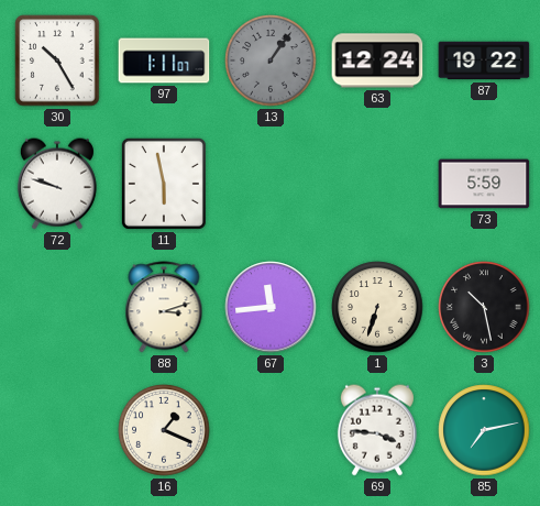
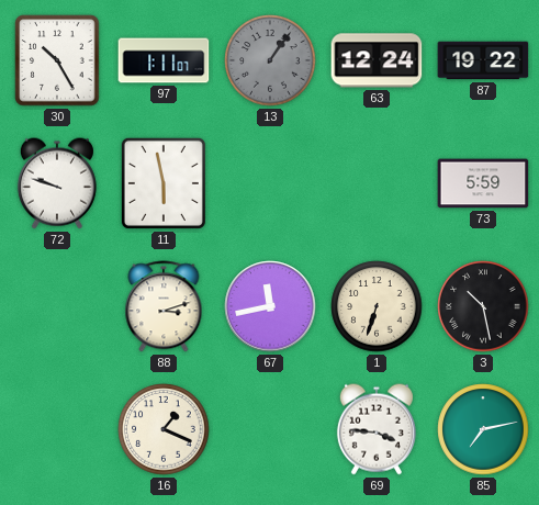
67: 11:44 -> 11:43
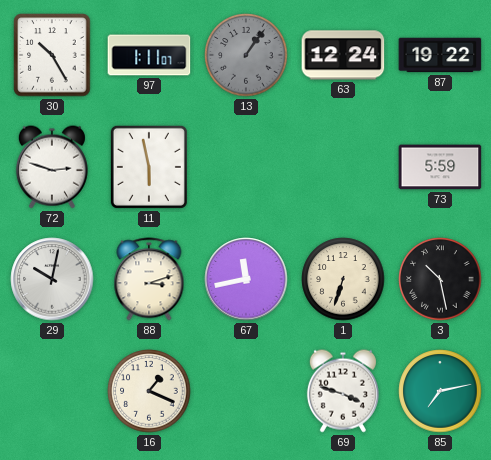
72: 9:48 -> 2:48
29: none -> 10:02
69: 3:46 -> 3:48
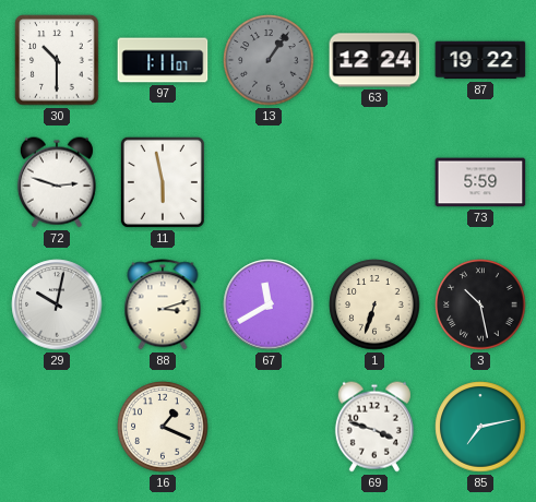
30: 10:25 -> 10:30
67: 11:43 -> 11:40
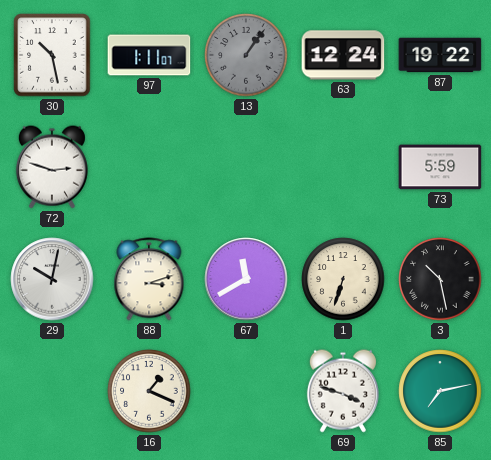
30: 10:30 -> 10:28
11: 5:58 -> none
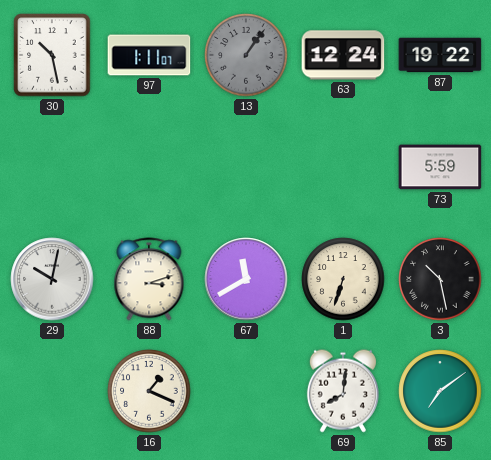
72: 2:48 -> none
69: 3:48 -> 8:01
85: 7:13 -> 7:09
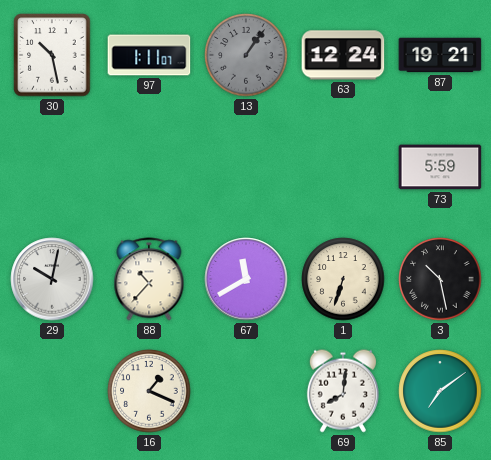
87: 19:22 -> 19:21
88: 3:12 -> 10:37
